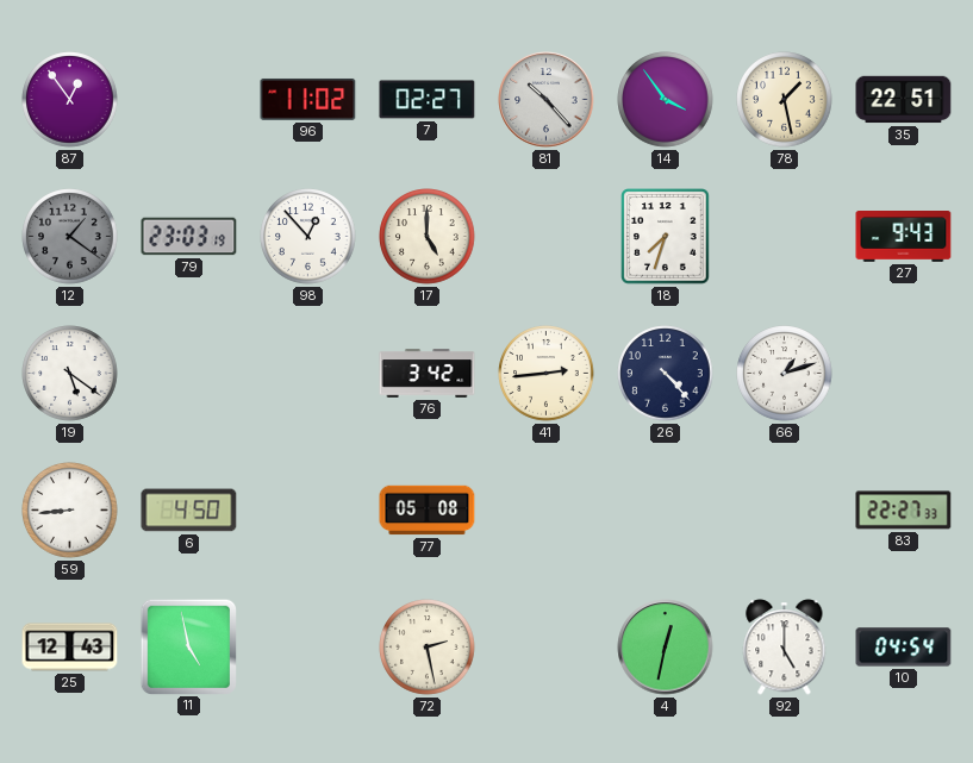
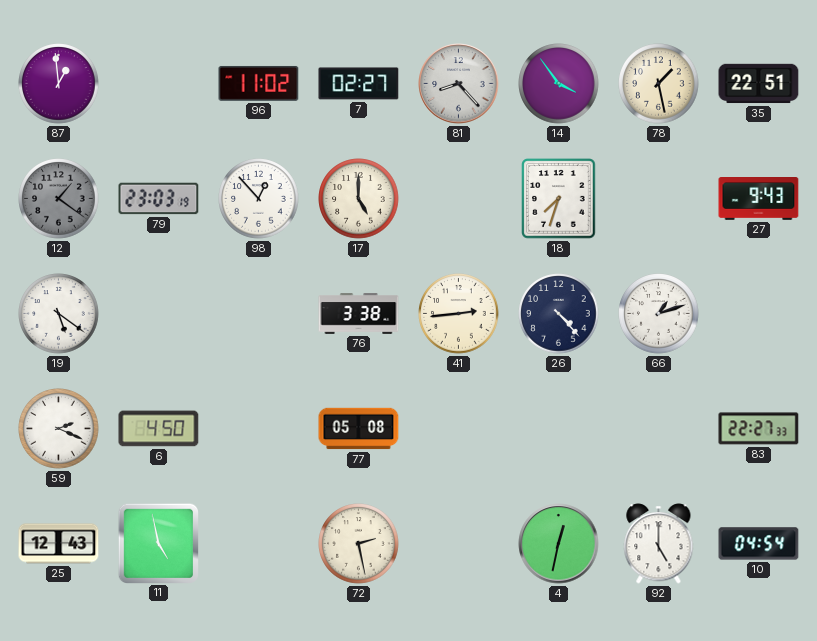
87: 12:54 -> 12:59
81: 10:23 -> 8:23
76: 3:42 -> 3:38
59: 8:44 -> 2:19
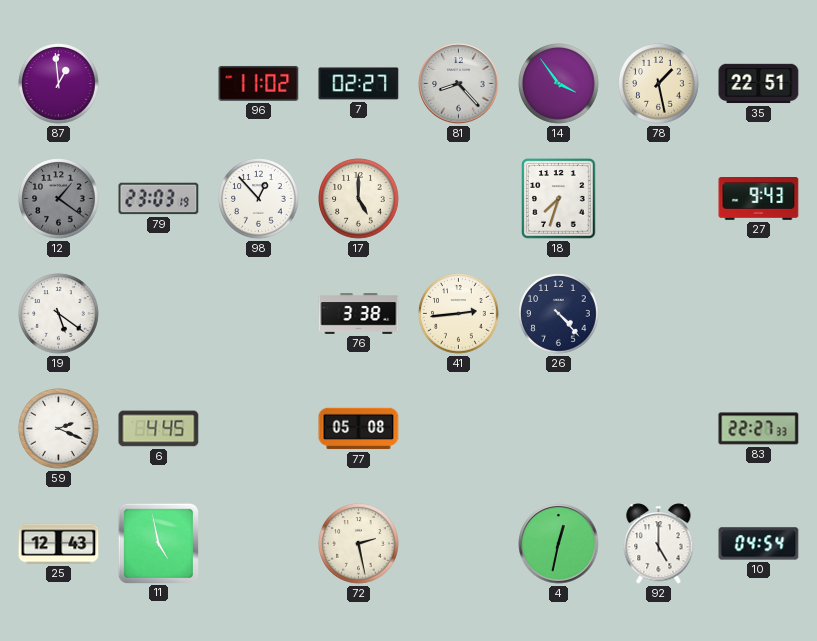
66: 1:12 -> none
6: 4:50 -> 4:45
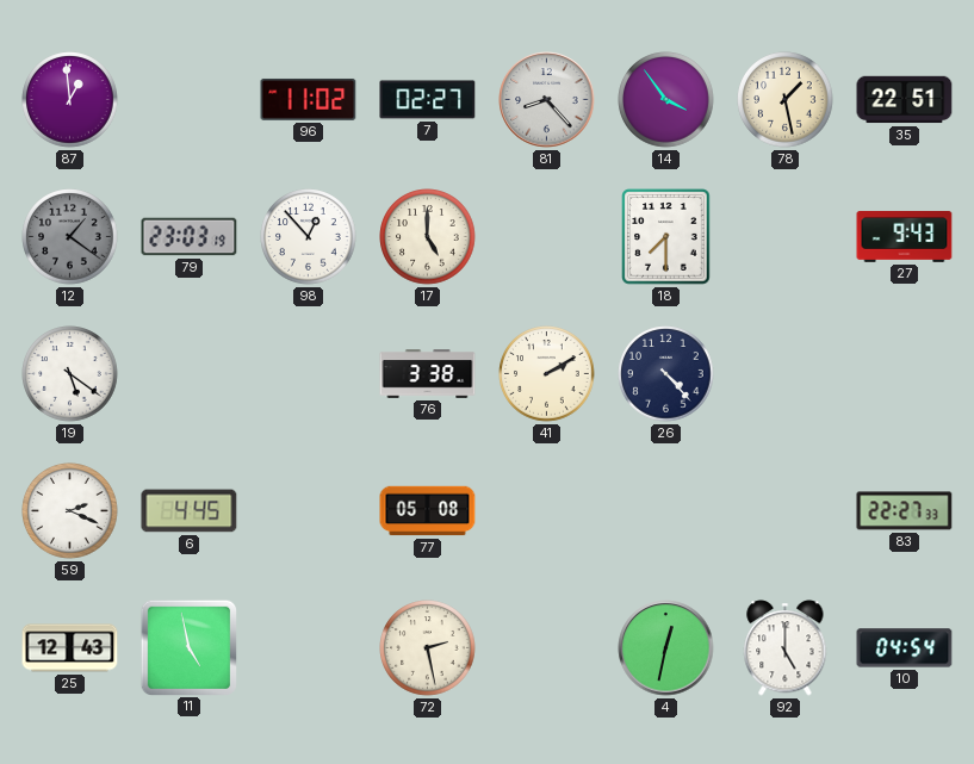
18: 7:33 -> 7:30
41: 2:44 -> 2:10
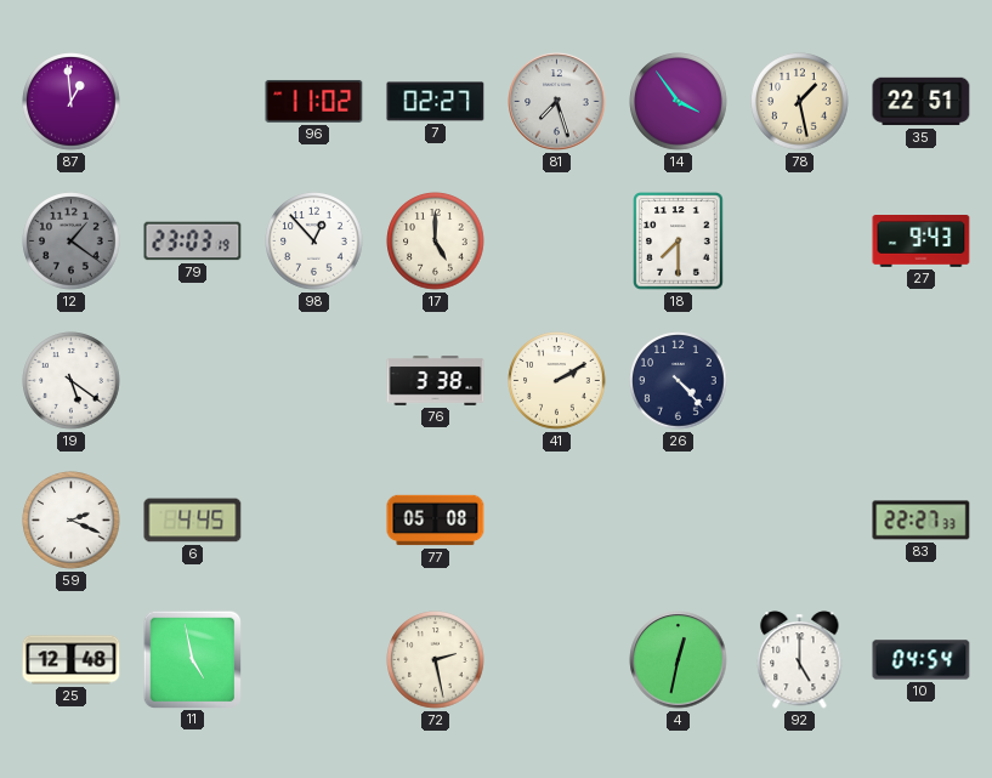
81: 8:23 -> 7:27
25: 12:43 -> 12:48
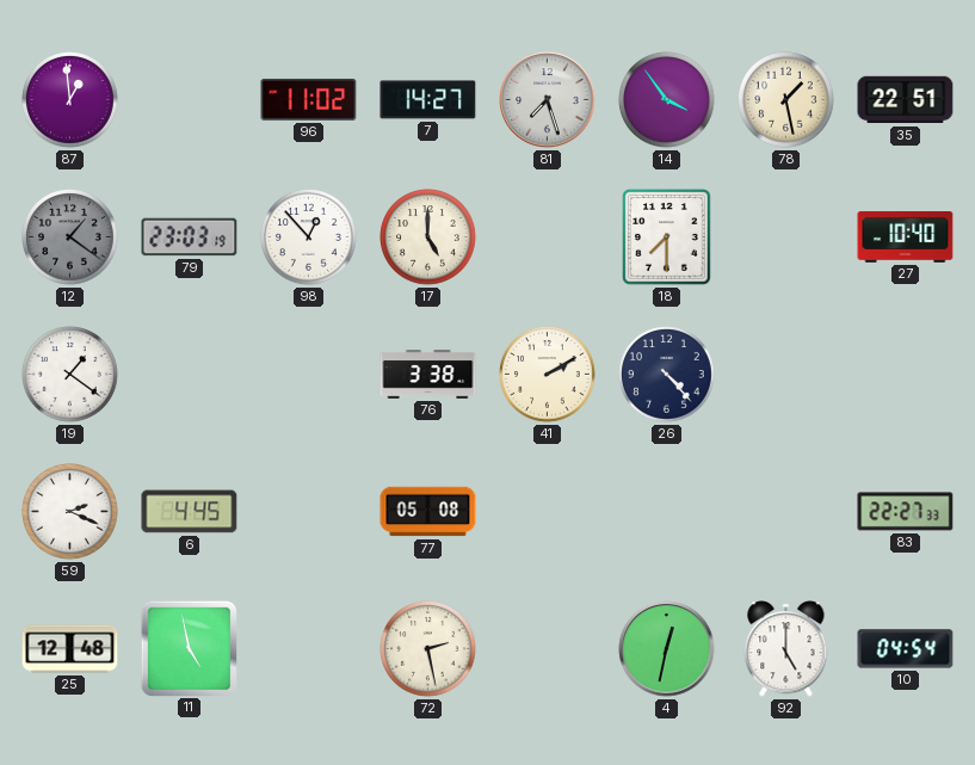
7: 02:27 -> 14:27
27: 9:43 -> 10:40
19: 5:21 -> 1:21
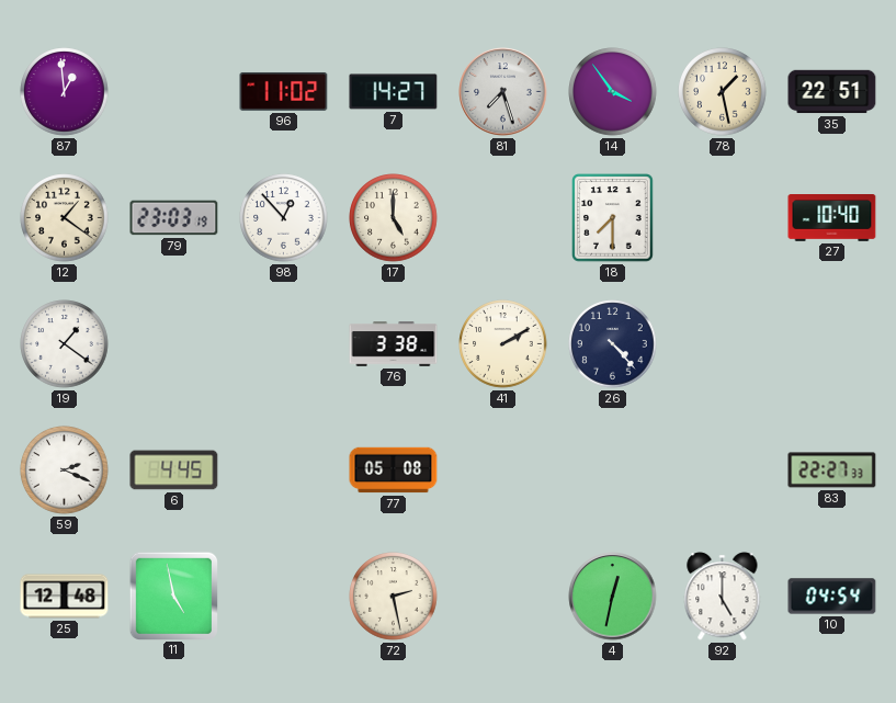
12 dial: grey -> cream
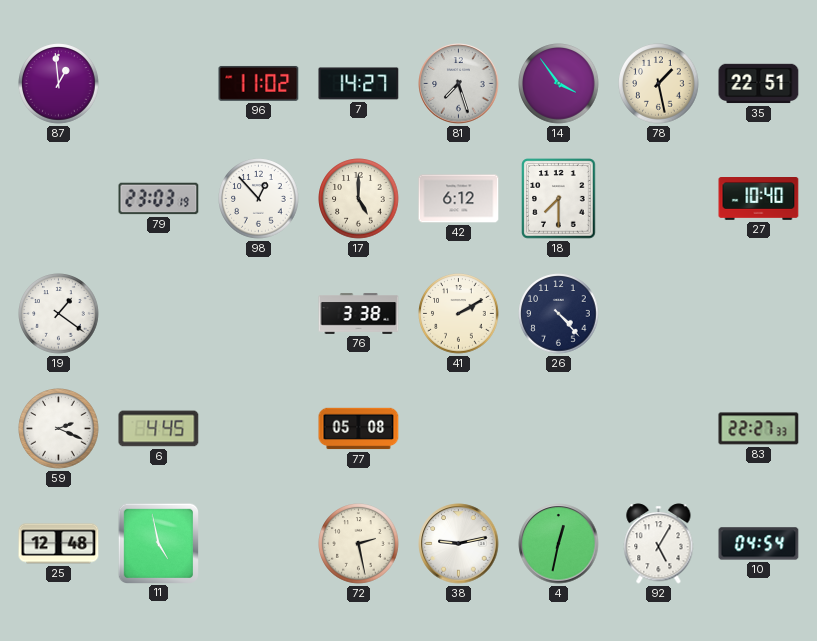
12: 1:21 -> none
42: none -> 6:12
38: none -> 9:13
92: 5:00 -> 5:05
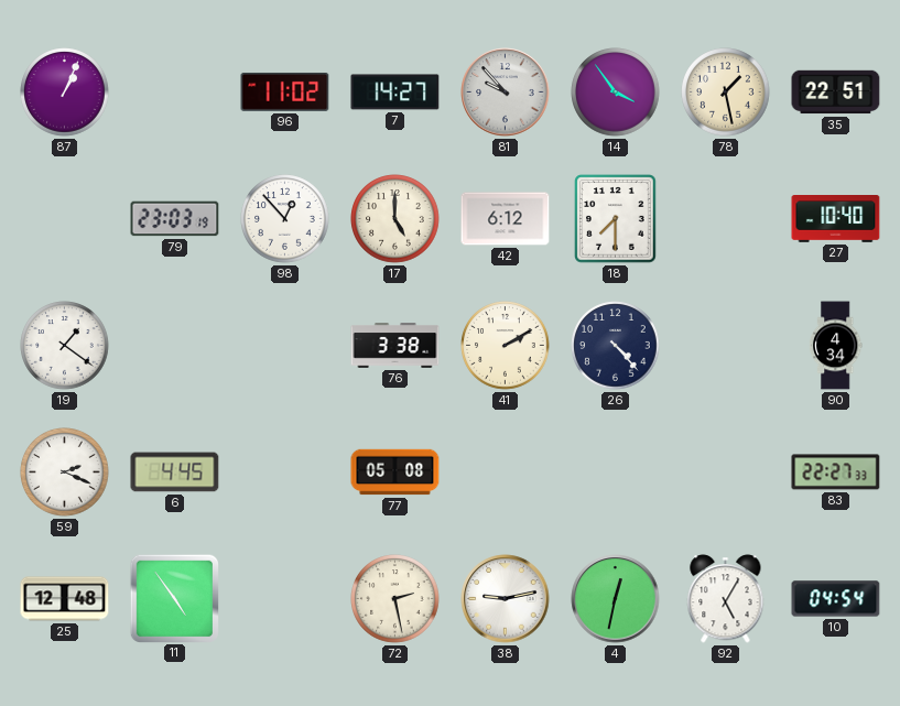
87: 12:59 -> 1:04
81: 7:27 -> 9:53
90: none -> 4:34
11: 4:58 -> 4:54
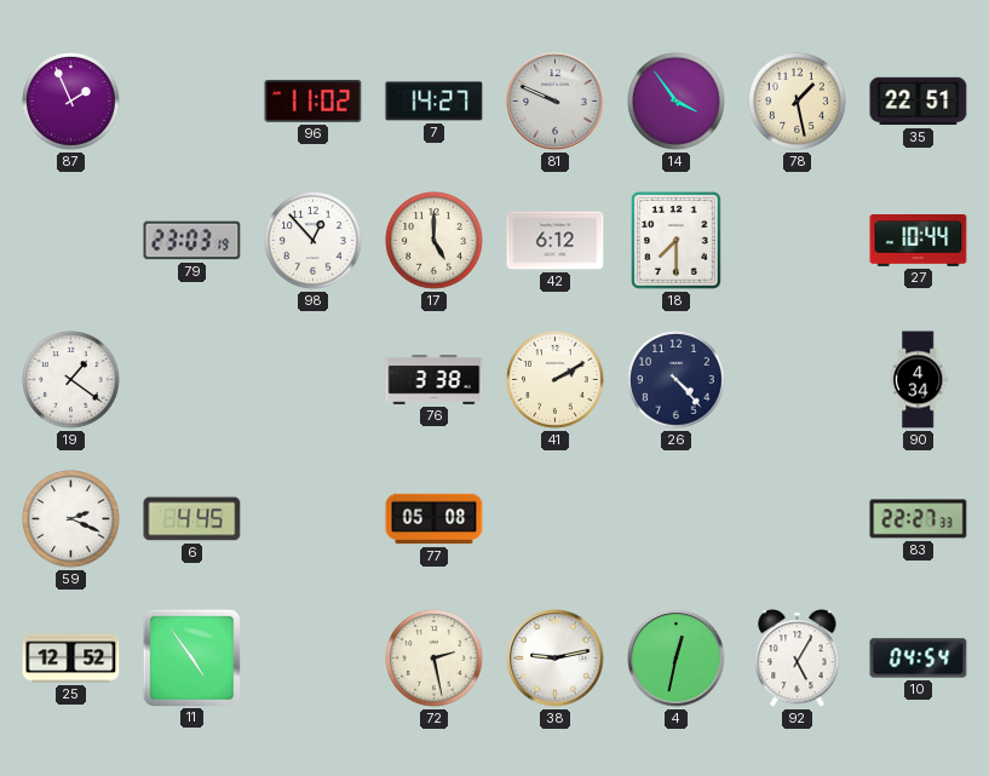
87: 1:04 -> 1:56
81: 9:53 -> 9:49
27: 10:40 -> 10:44
25: 12:48 -> 12:52
